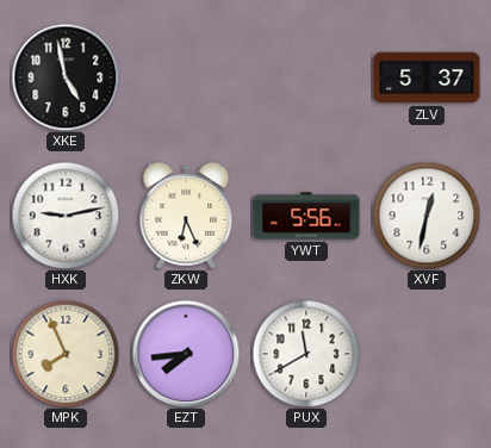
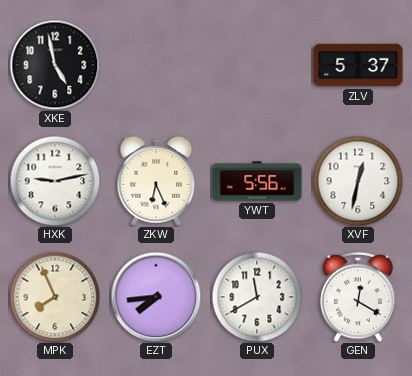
GEN: none -> 12:20
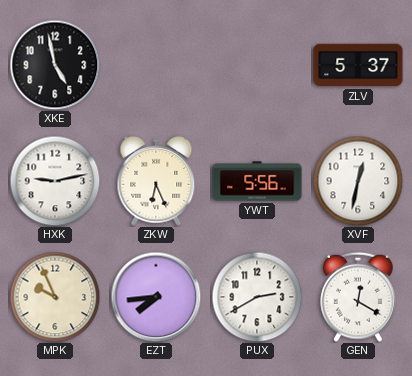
MPK: 7:56 -> 9:56
PUX: 11:40 -> 2:40
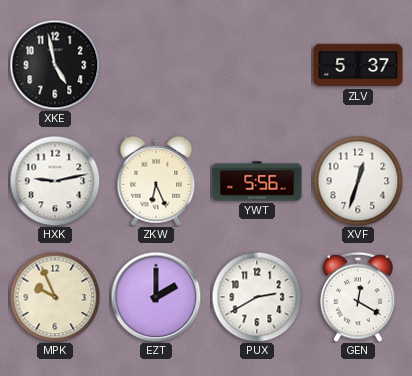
XVF: 12:32 -> 12:33
EZT: 7:44 -> 2:00
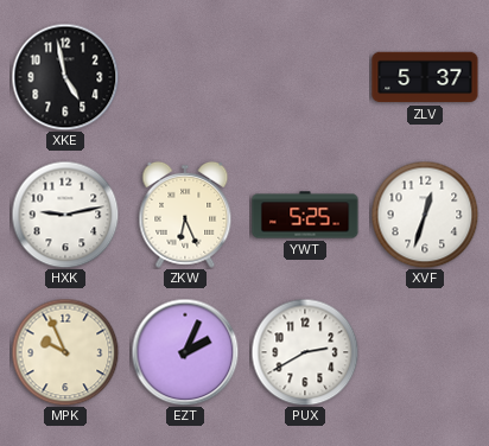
YWT: 5:56 -> 5:25
EZT: 2:00 -> 2:04
GEN: 12:20 -> none
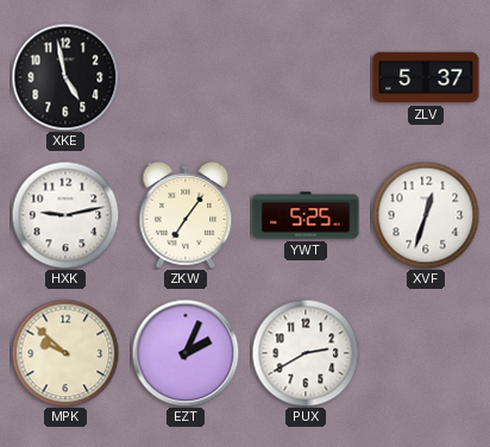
ZKW: 6:26 -> 7:06
MPK: 9:56 -> 9:52
